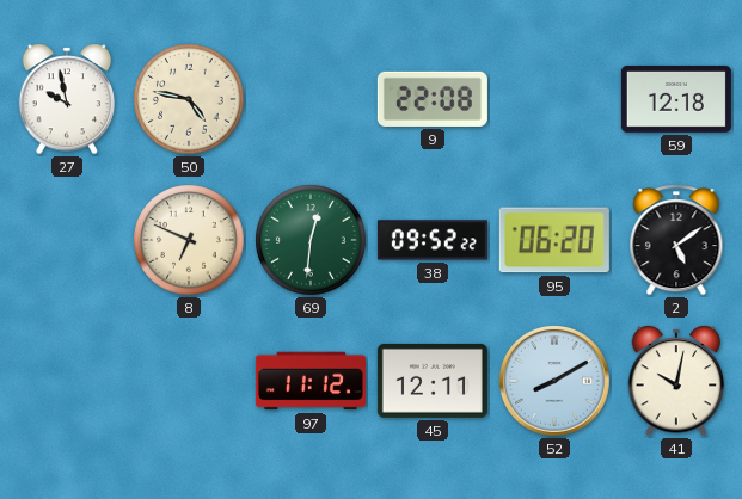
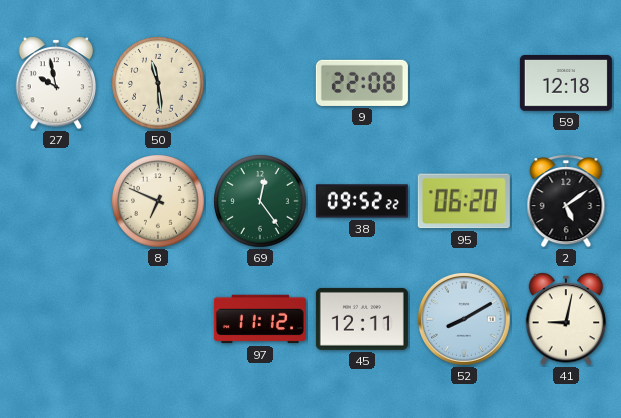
50: 4:47 -> 11:29
69: 12:31 -> 12:24
41: 10:02 -> 9:02
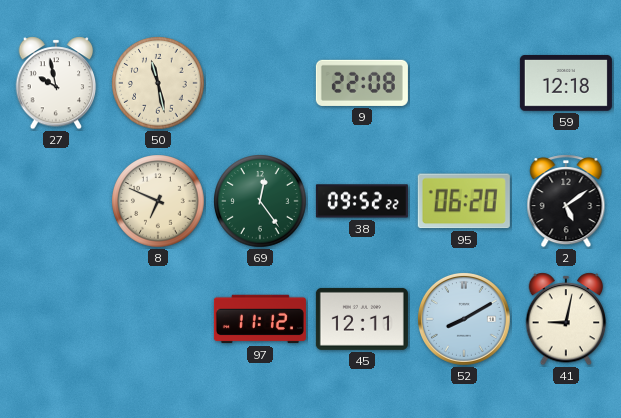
50: 11:29 -> 11:28
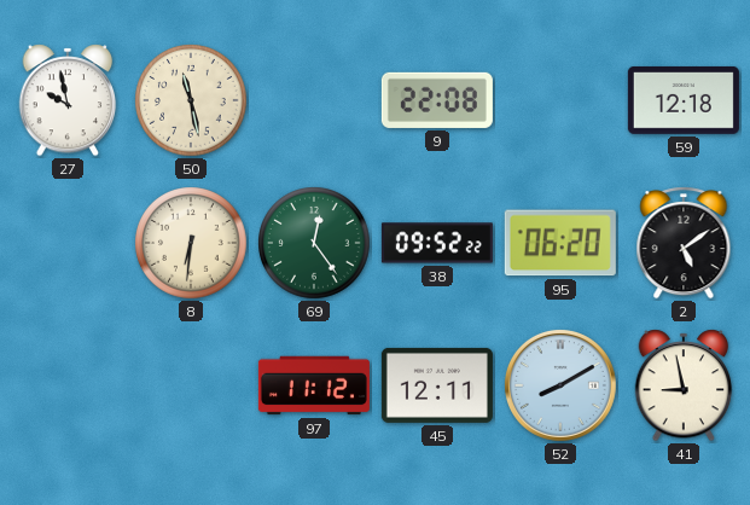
8: 6:49 -> 6:31
41: 9:02 -> 8:58
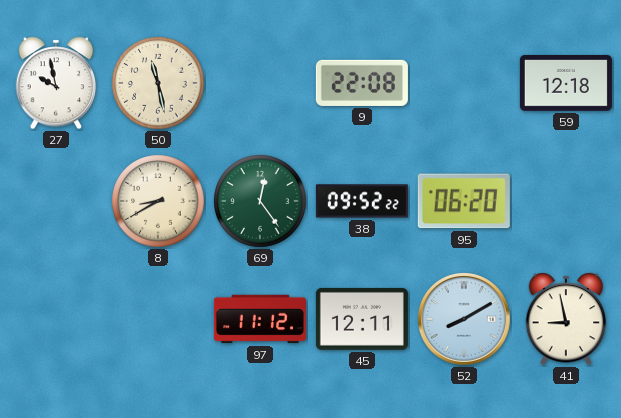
8: 6:31 -> 8:40
2: 5:09 -> none
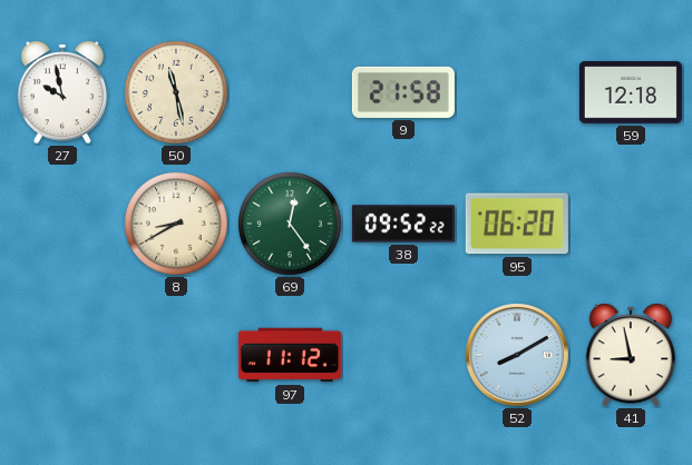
9: 22:08 -> 21:58
45: 12:11 -> none
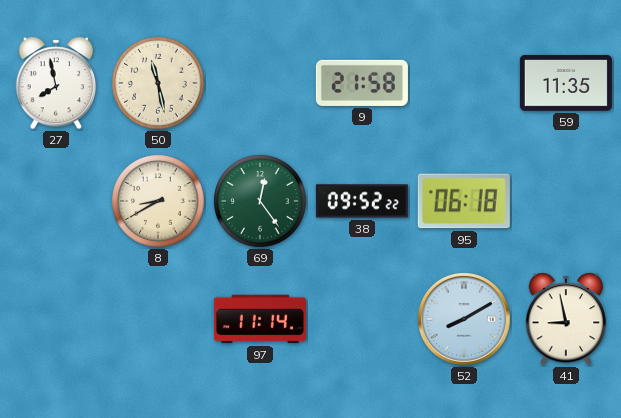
27: 9:58 -> 7:58
59: 12:18 -> 11:35
95: 06:20 -> 06:18
97: 11:12 -> 11:14
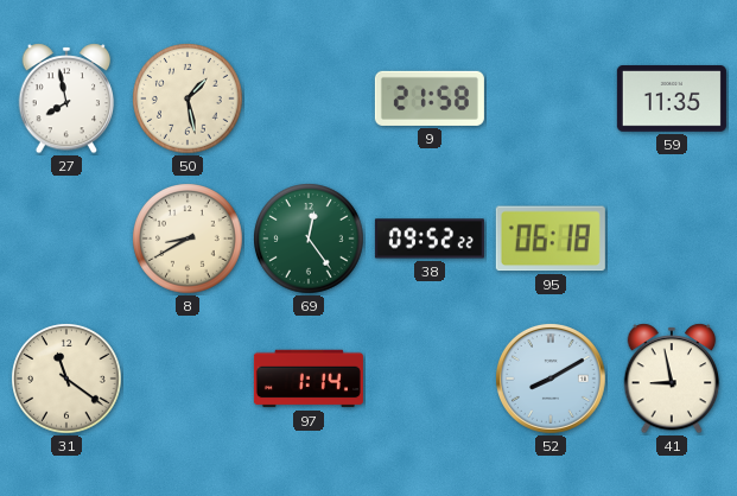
50: 11:28 -> 1:28
31: none -> 11:21
97: 11:14 -> 1:14
